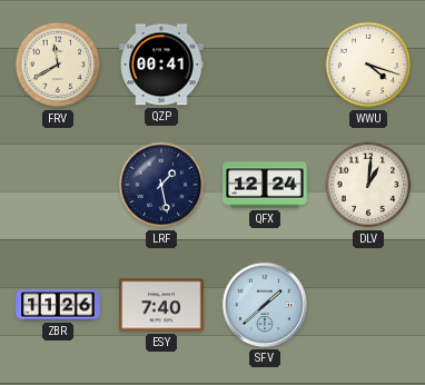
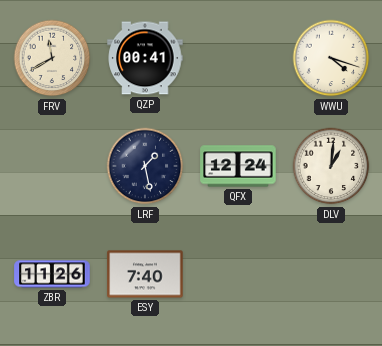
SFV: 1:38 -> none
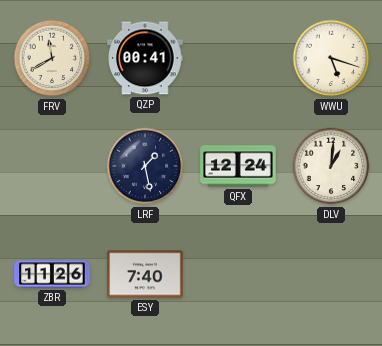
WWU: 4:18 -> 5:18
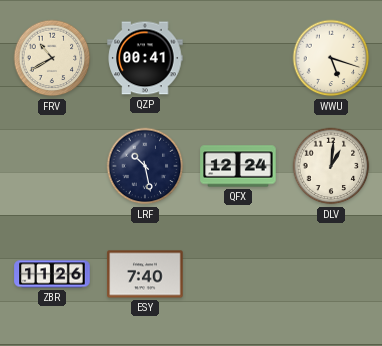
FRV: 11:40 -> 10:40
LRF: 1:28 -> 10:28
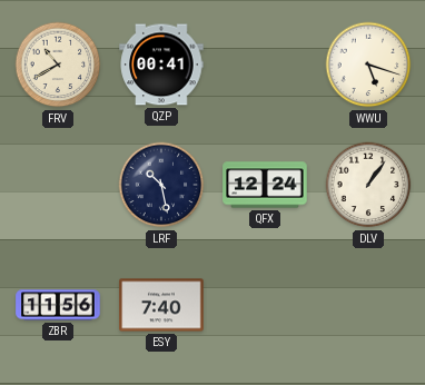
DLV: 1:01 -> 1:06
ZBR: 11:26 -> 11:56
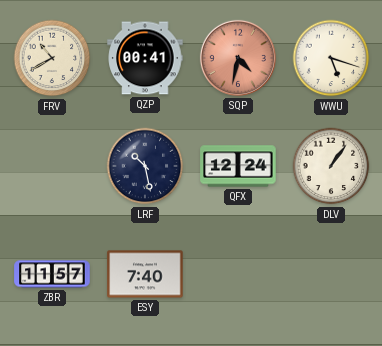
SQP: none -> 4:32
ZBR: 11:56 -> 11:57
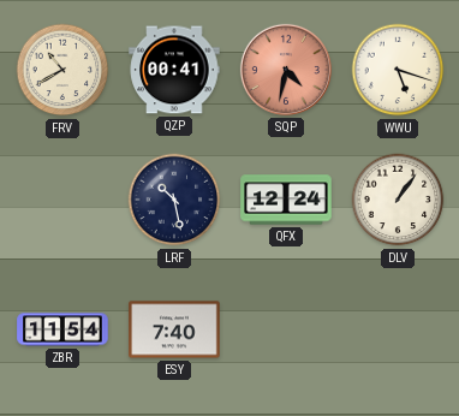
ZBR: 11:57 -> 11:54
